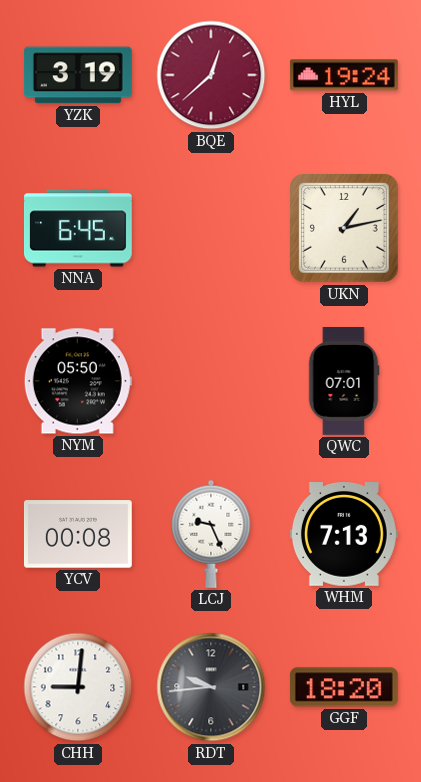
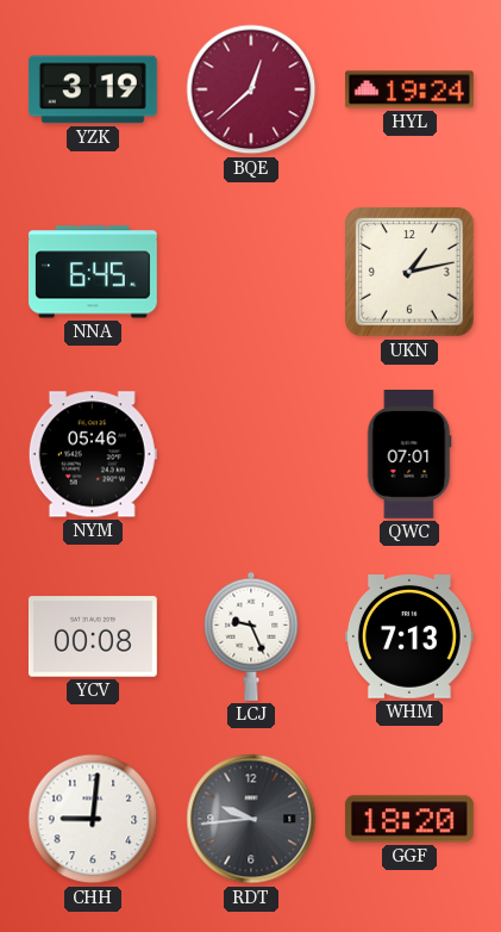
NYM: 05:50 -> 05:46
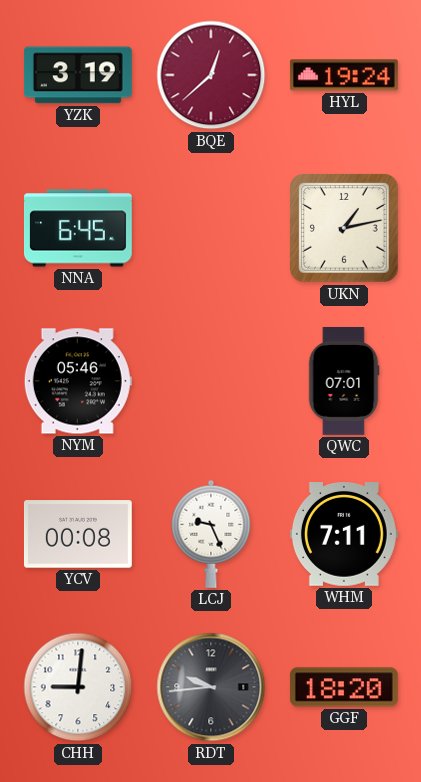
WHM: 7:13 -> 7:11
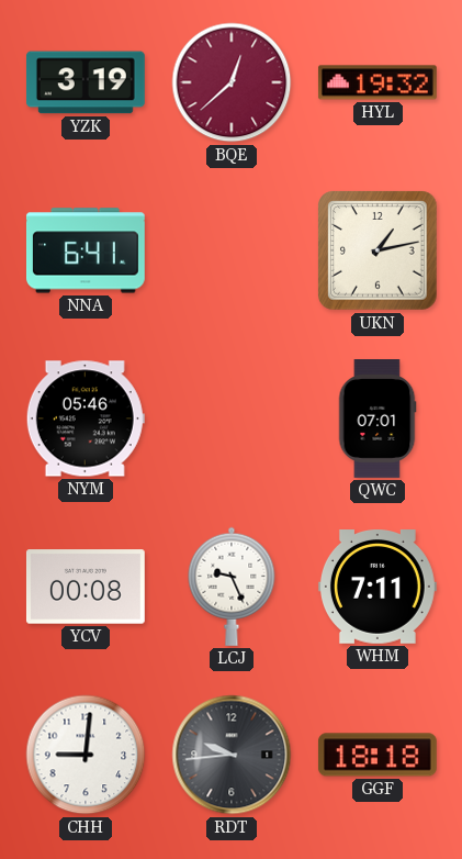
HYL: 19:24 -> 19:32
NNA: 6:45 -> 6:41
GGF: 18:20 -> 18:18
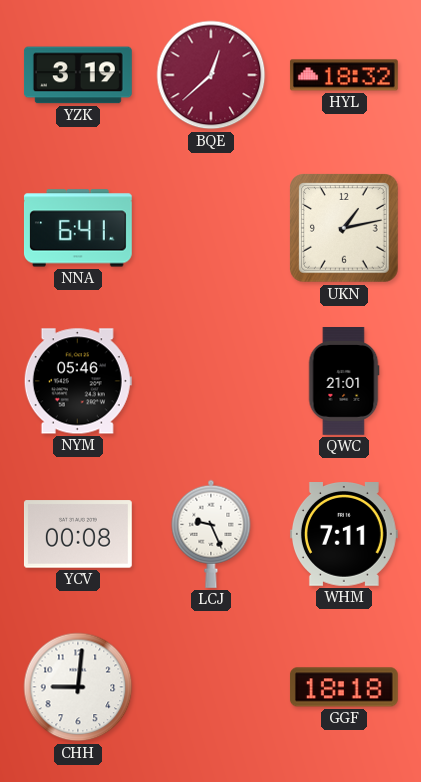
HYL: 19:32 -> 18:32
QWC: 07:01 -> 21:01
RDT: 9:44 -> none
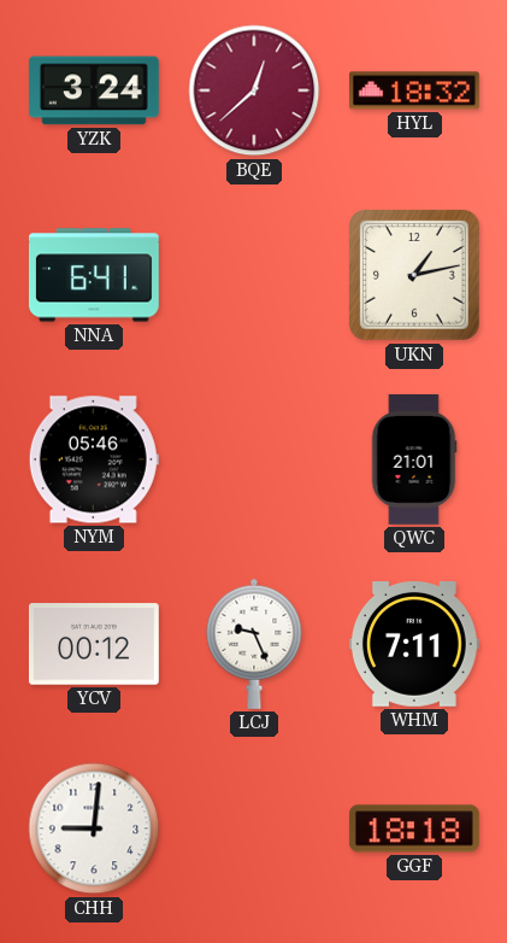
YZK: 3:19 -> 3:24
YCV: 00:08 -> 00:12
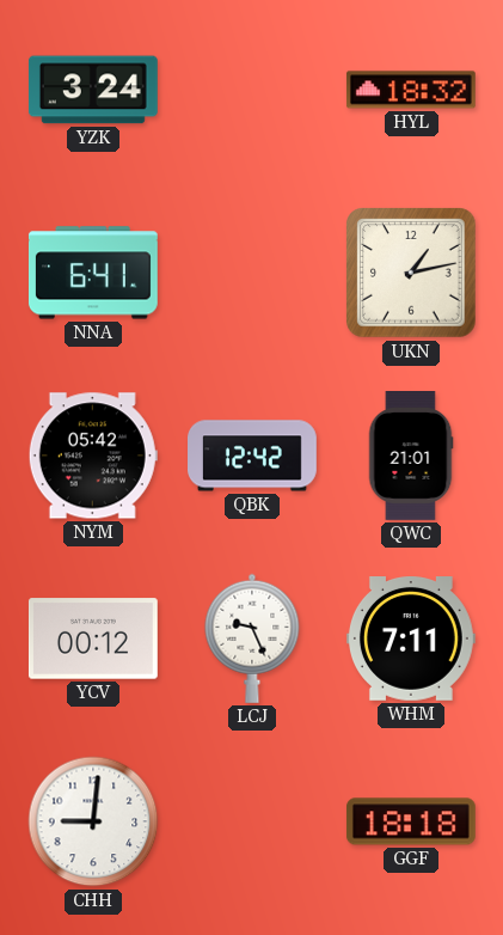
BQE: 12:38 -> none
NYM: 05:46 -> 05:42
QBK: none -> 12:42
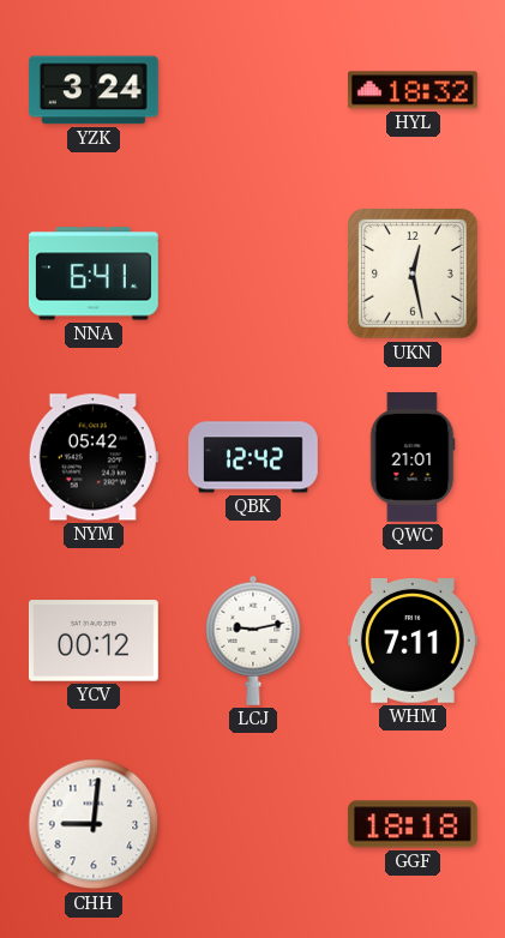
UKN: 1:13 -> 12:28
LCJ: 9:26 -> 9:13
